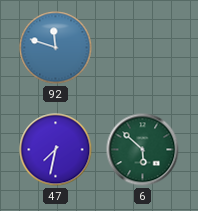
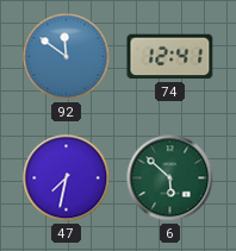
92: 11:48 -> 11:51
74: none -> 12:41
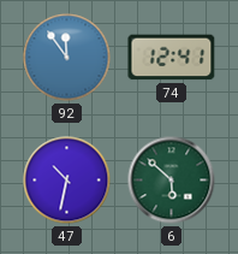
92: 11:51 -> 11:54
47: 7:32 -> 10:32
